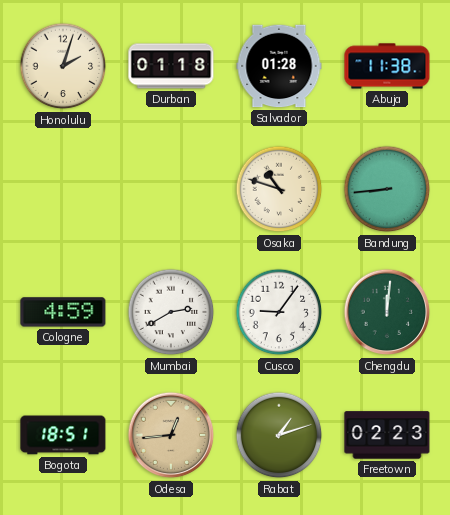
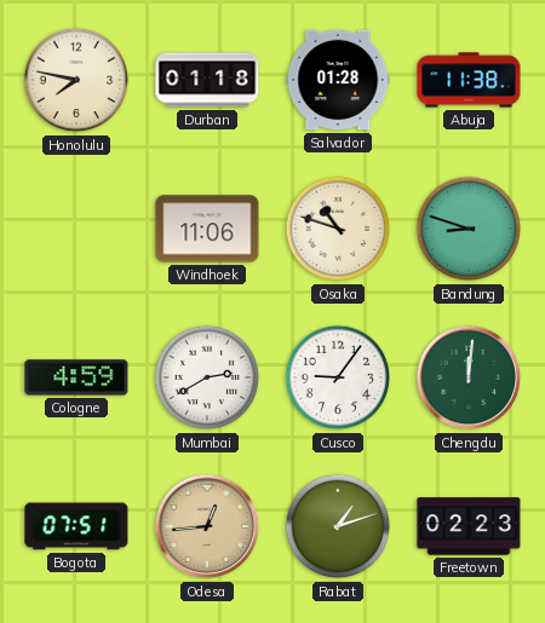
Honolulu: 2:03 -> 7:47
Windhoek: none -> 11:06
Bandung: 8:44 -> 8:48
Bogota: 18:51 -> 07:51
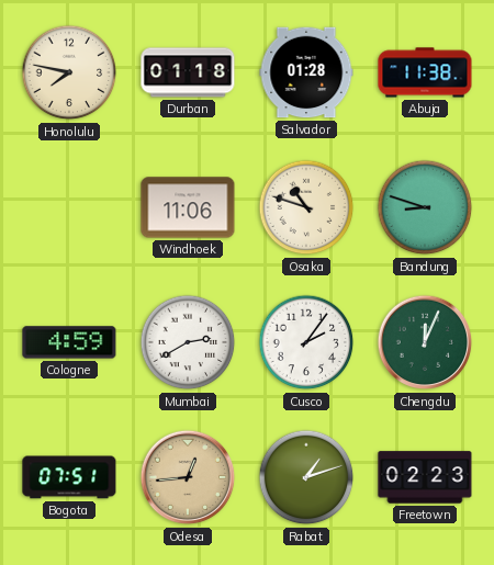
Cusco: 9:06 -> 2:06
Chengdu: 12:01 -> 12:04
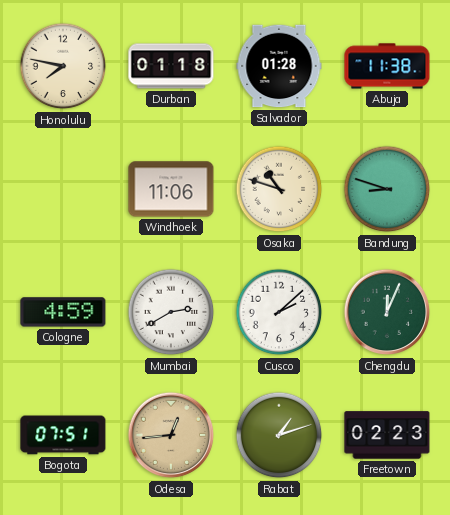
Cusco: 2:06 -> 2:08
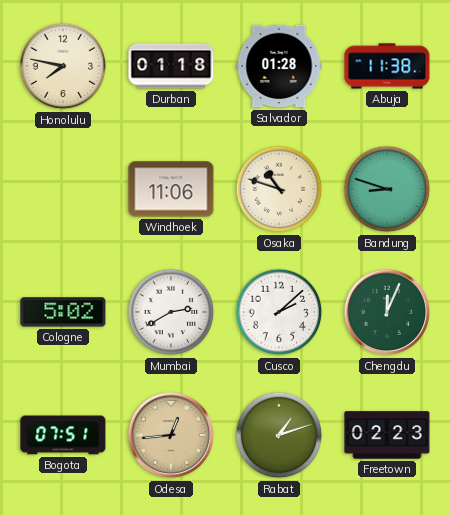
Cologne: 4:59 -> 5:02
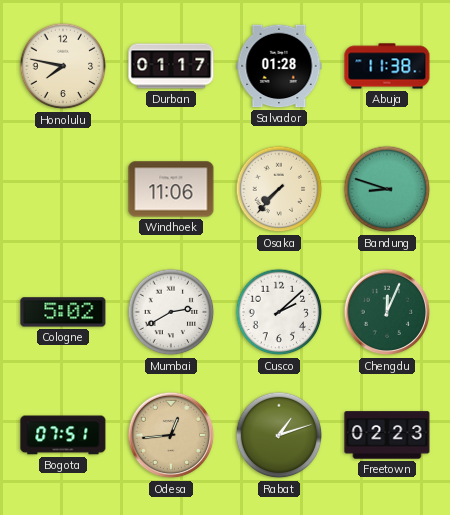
Durban: 01:18 -> 01:17
Osaka: 10:48 -> 7:37
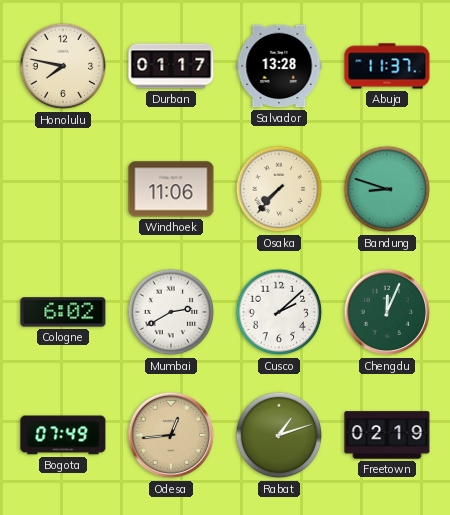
Salvador: 01:28 -> 13:28
Abuja: 11:38 -> 11:37
Cologne: 5:02 -> 6:02
Bogota: 07:51 -> 07:49
Freetown: 02:23 -> 02:19
